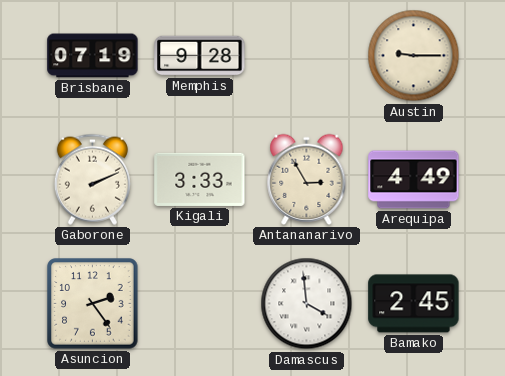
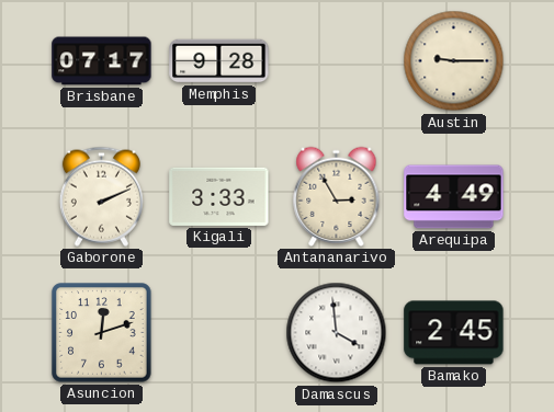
Brisbane: 07:19 -> 07:17
Asuncion: 2:24 -> 12:12
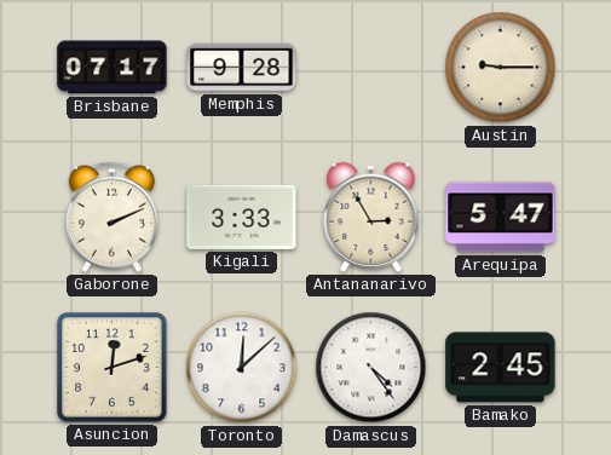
Arequipa: 4:49 -> 5:47
Toronto: none -> 12:08
Damascus: 3:59 -> 4:24
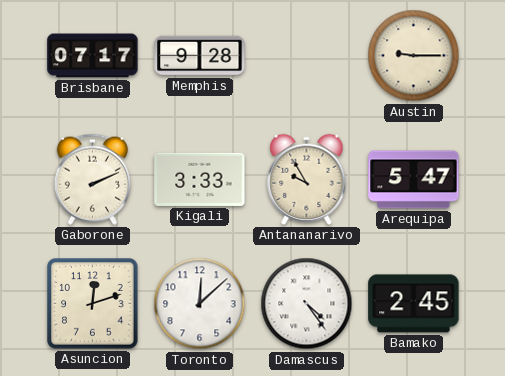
Antananarivo: 2:55 -> 9:55
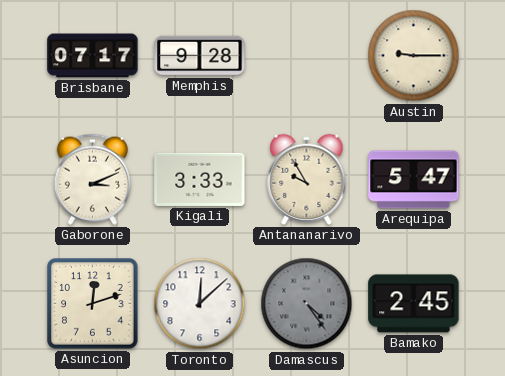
Gaborone: 2:11 -> 3:11
Damascus dial: white -> grey
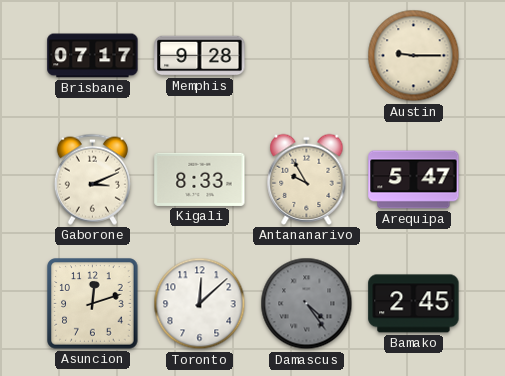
Kigali: 3:33 -> 8:33
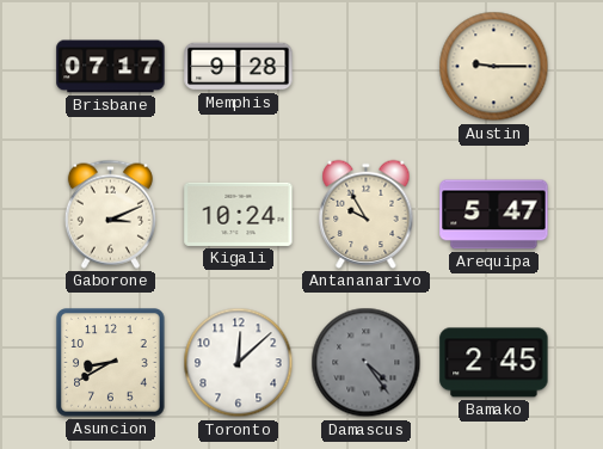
Kigali: 8:33 -> 10:24
Asuncion: 12:12 -> 8:40
